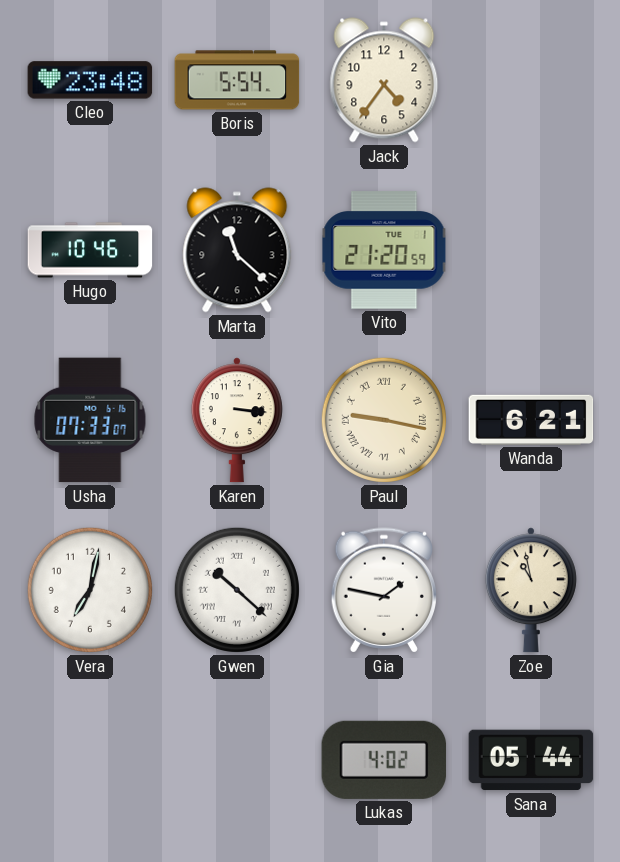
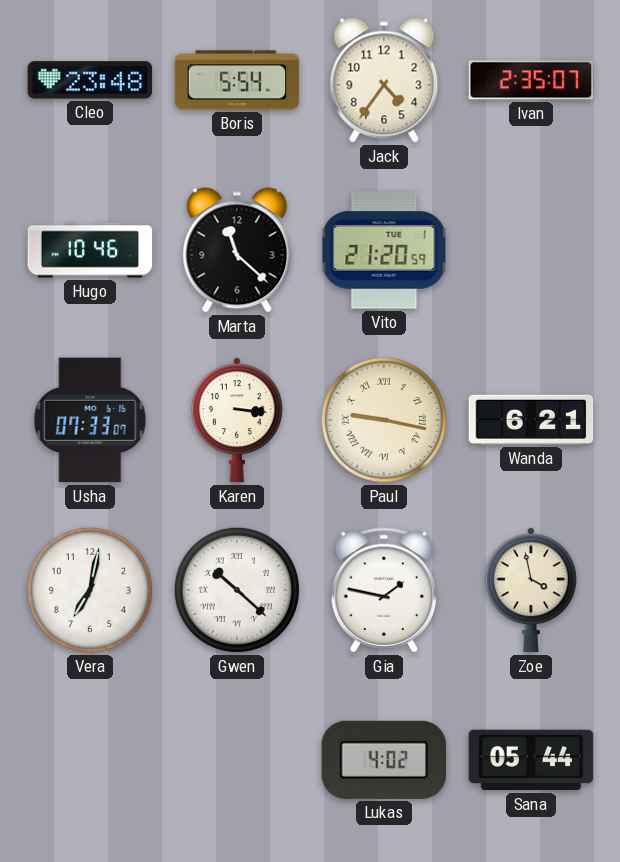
Ivan: none -> 2:35
Zoe: 10:58 -> 3:58
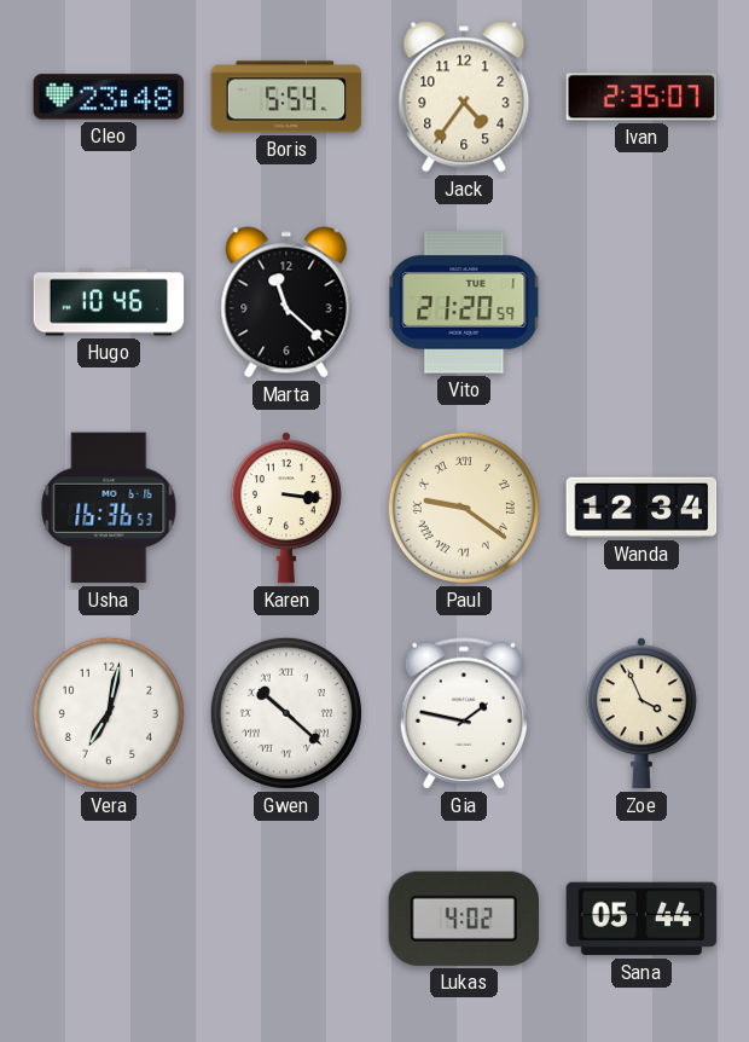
Usha: 07:33 -> 16:36
Paul: 9:17 -> 9:21
Wanda: 6:21 -> 12:34
Zoe: 3:58 -> 3:56
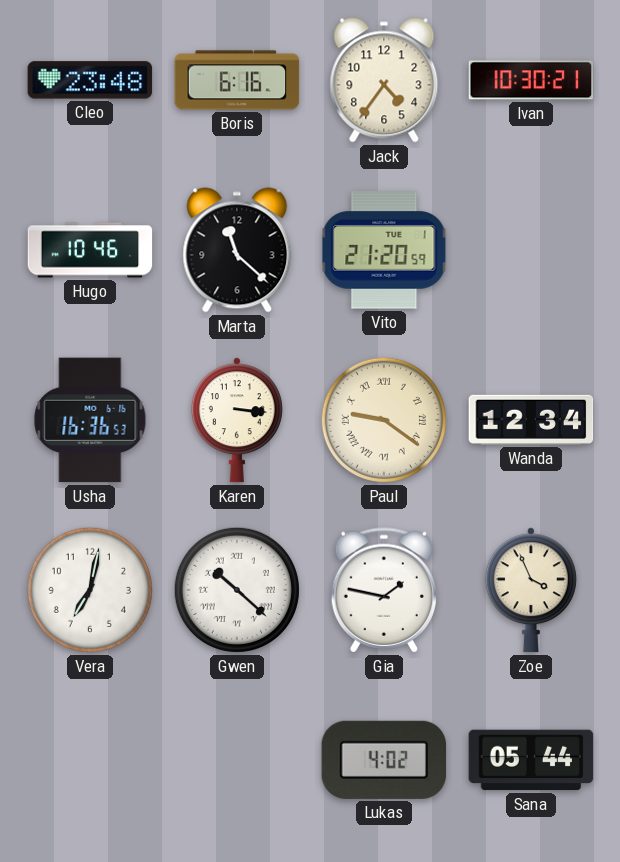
Boris: 5:54 -> 6:16
Ivan: 2:35 -> 10:30
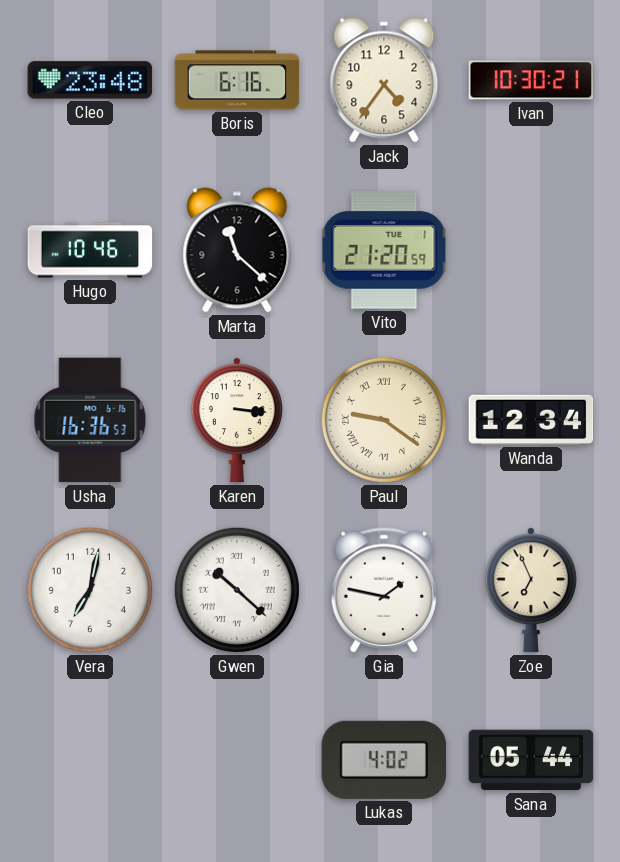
Zoe: 3:56 -> 6:56
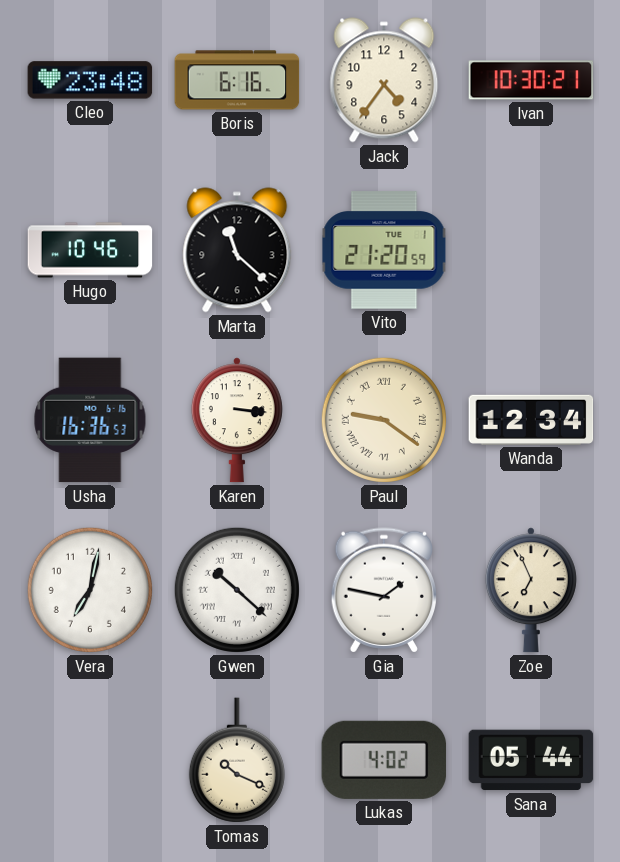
Tomas: none -> 10:19
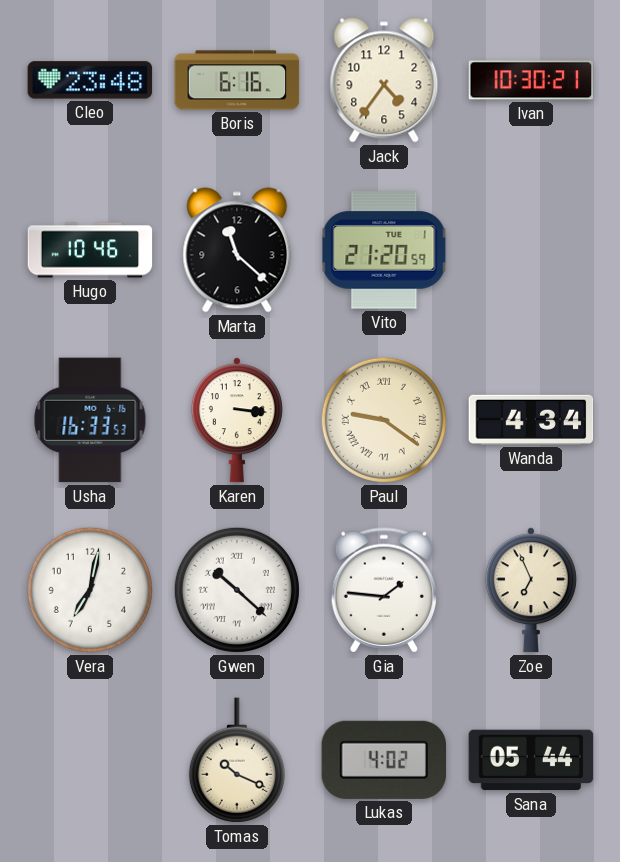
Usha: 16:36 -> 16:33
Wanda: 12:34 -> 4:34
Gia: 1:47 -> 1:46
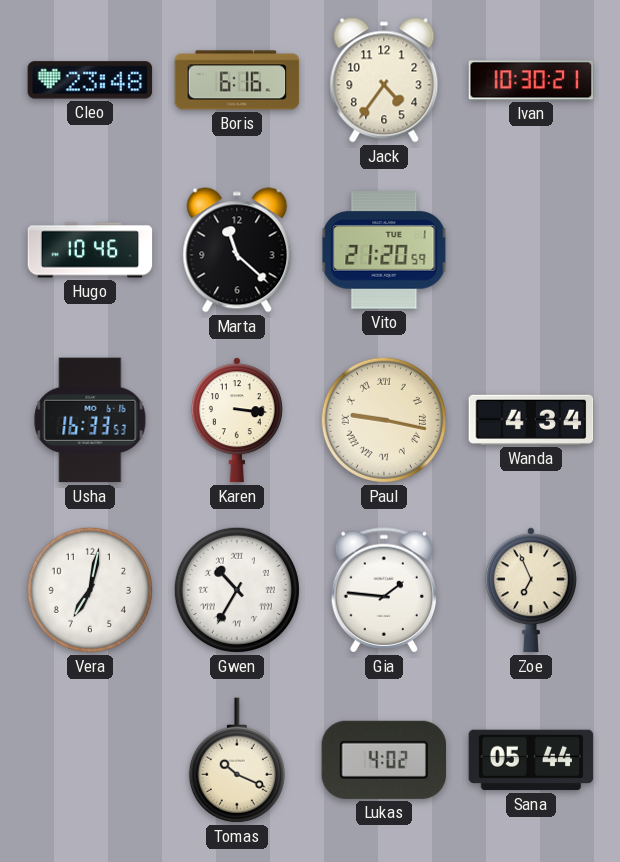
Paul: 9:21 -> 9:17
Gwen: 10:22 -> 10:35
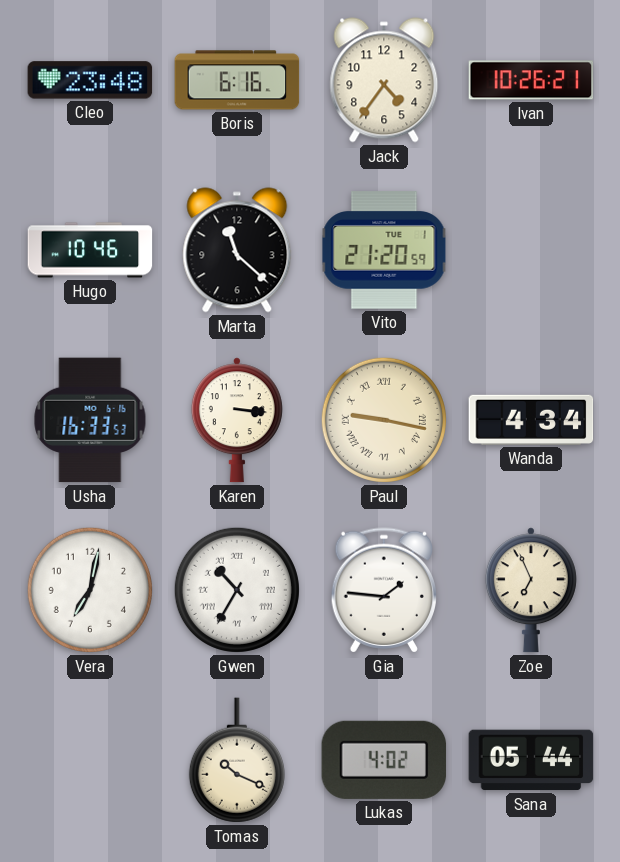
Ivan: 10:30 -> 10:26
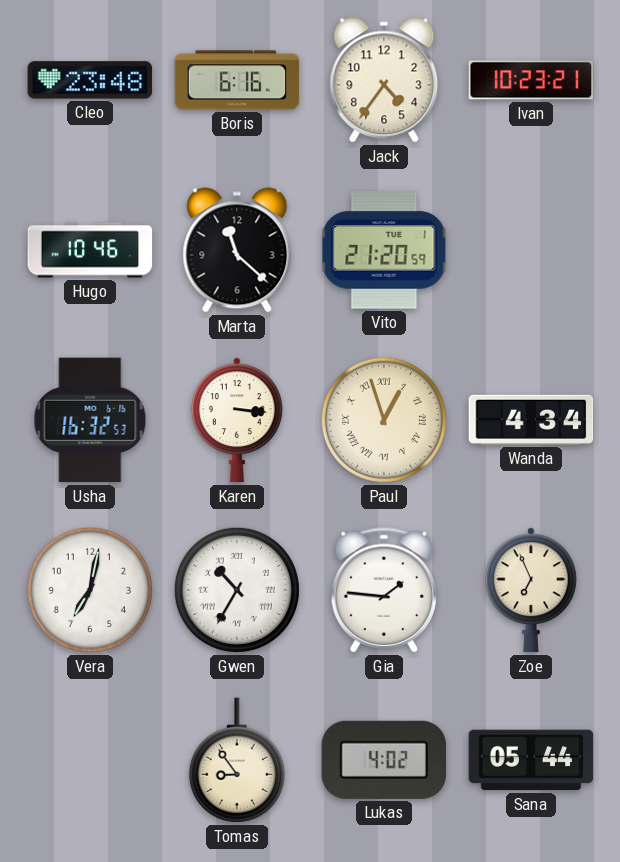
Ivan: 10:26 -> 10:23
Usha: 16:33 -> 16:32
Paul: 9:17 -> 12:57
Tomas: 10:19 -> 8:54
